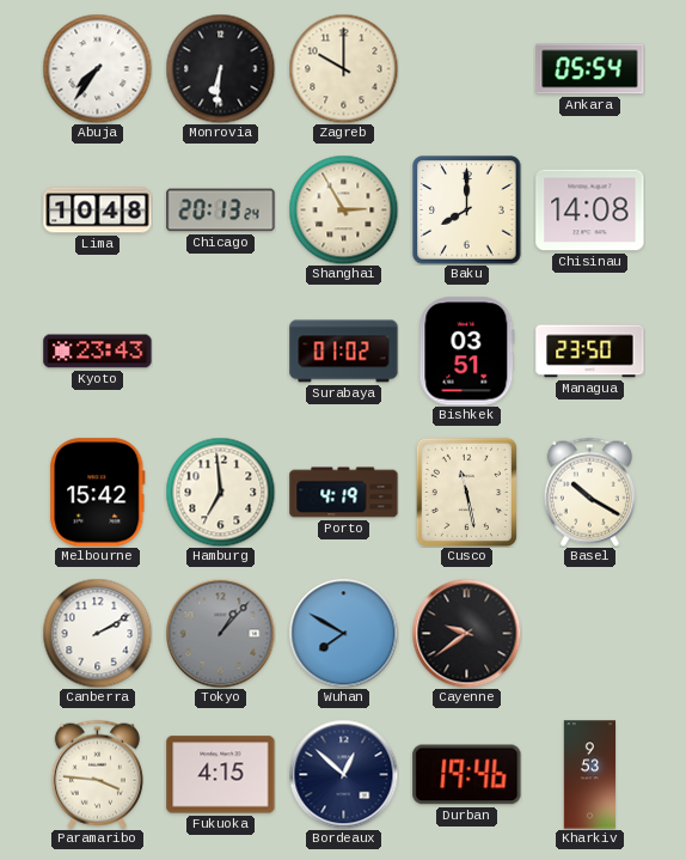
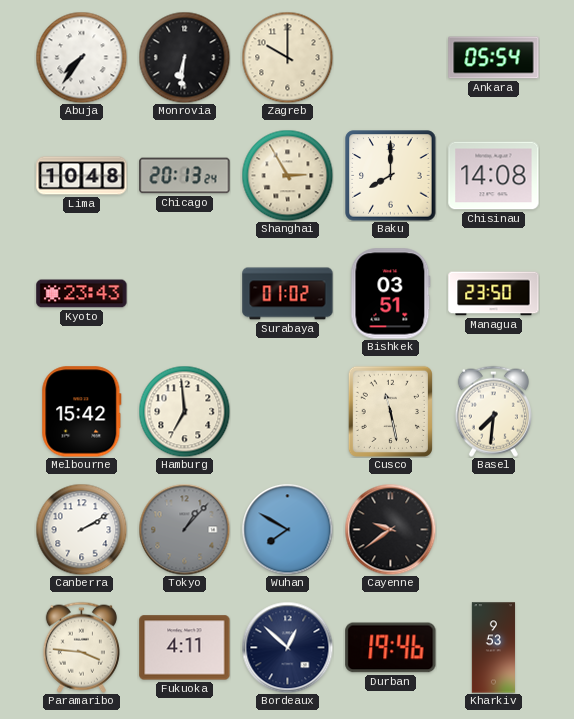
Porto: 4:19 -> none
Basel: 10:20 -> 7:31
Fukuoka: 4:15 -> 4:11
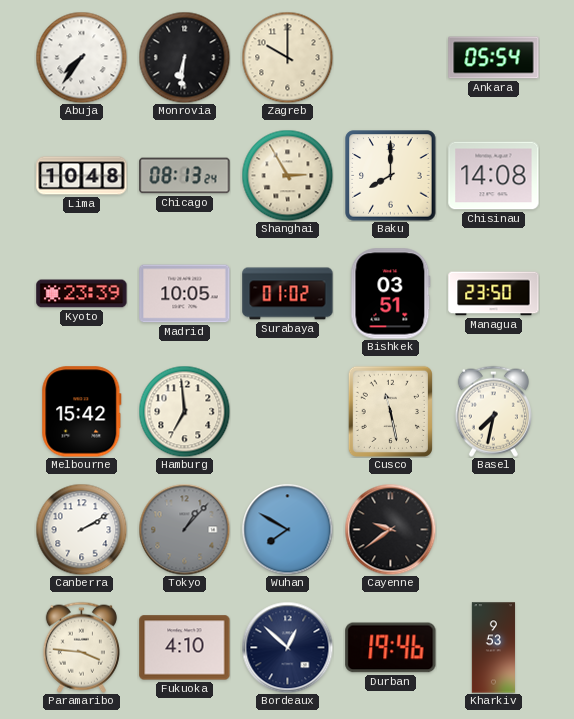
Chicago: 20:13 -> 08:13
Kyoto: 23:43 -> 23:39
Madrid: none -> 10:05
Basel: 7:31 -> 7:32
Fukuoka: 4:11 -> 4:10
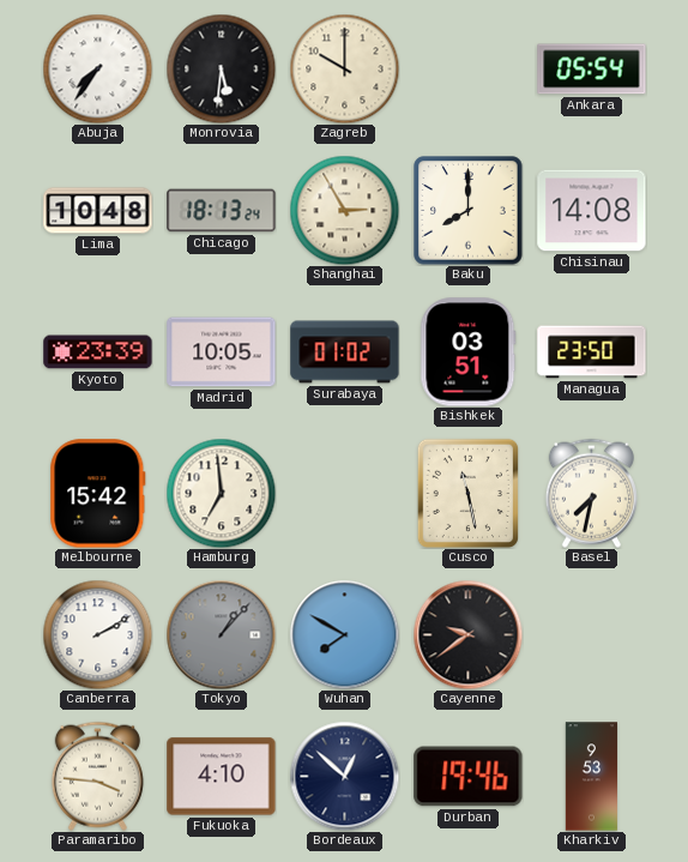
Monrovia: 6:31 -> 5:31
Chicago: 08:13 -> 18:13
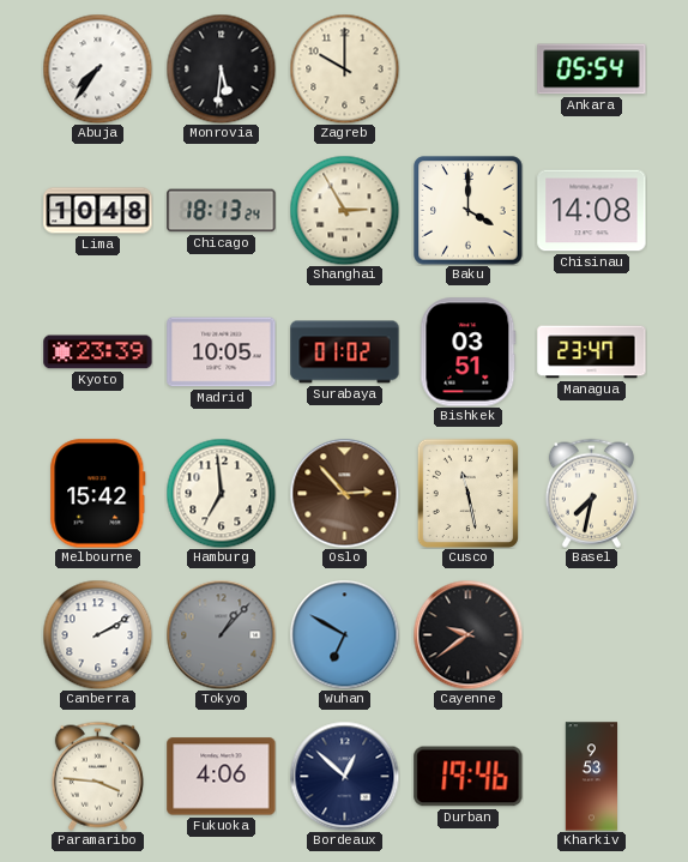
Baku: 8:00 -> 4:00
Managua: 23:50 -> 23:47
Oslo: none -> 2:53
Wuhan: 7:50 -> 6:50
Fukuoka: 4:10 -> 4:06
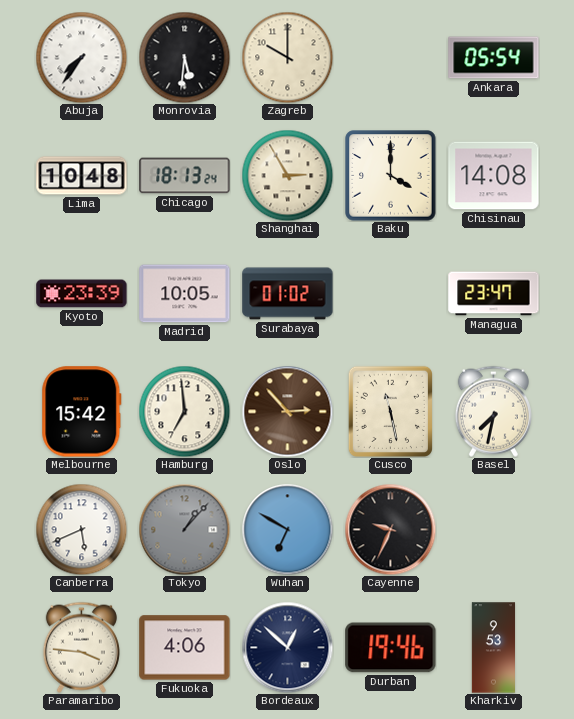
Bishkek: 03:51 -> none
Canberra: 2:10 -> 5:41
Cayenne: 9:39 -> 9:34
